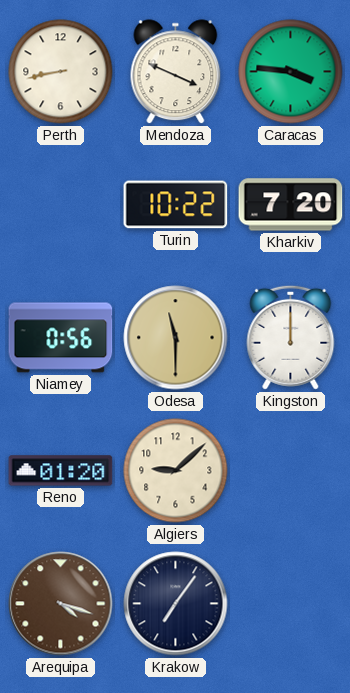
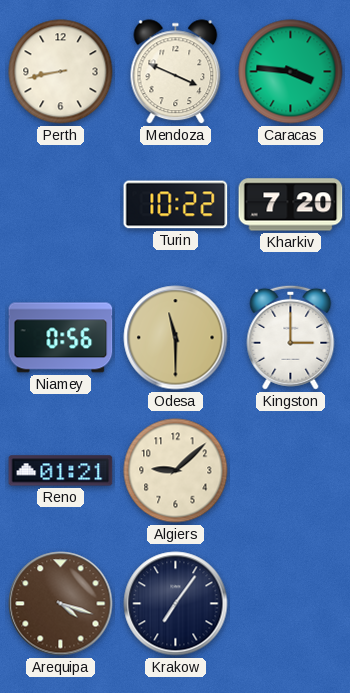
Kingston: 12:00 -> 3:00
Reno: 01:20 -> 01:21
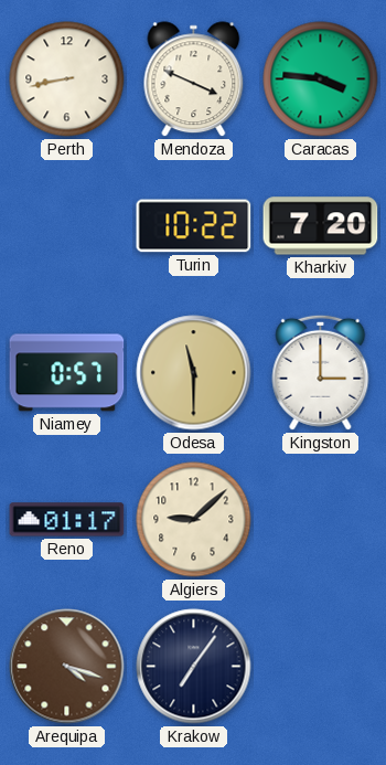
Niamey: 0:56 -> 0:57
Reno: 01:21 -> 01:17
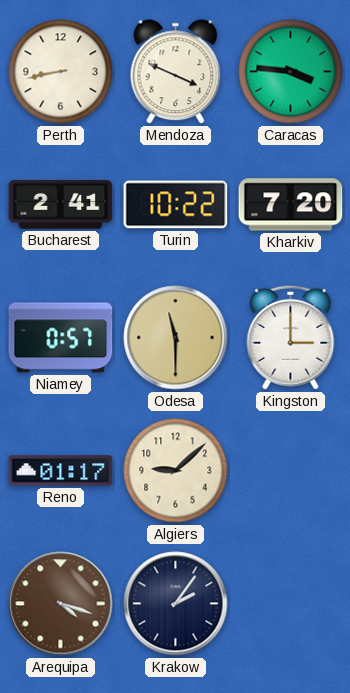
Bucharest: none -> 2:41
Krakow: 7:06 -> 2:06
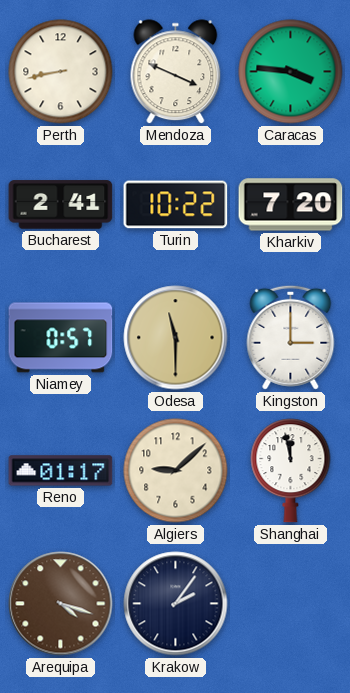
Shanghai: none -> 11:58
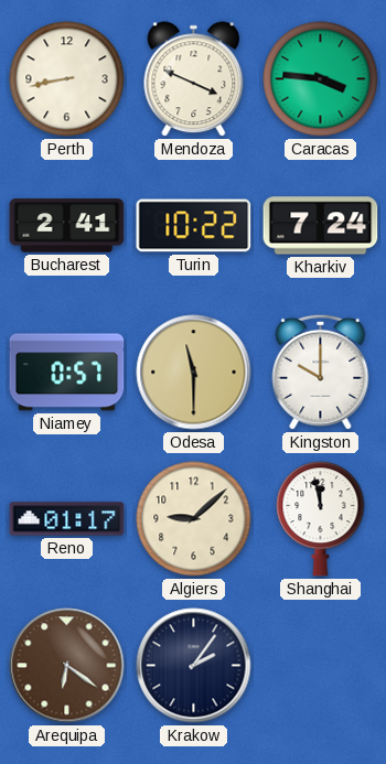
Kharkiv: 7:20 -> 7:24
Kingston: 3:00 -> 10:00
Arequipa: 4:18 -> 6:21
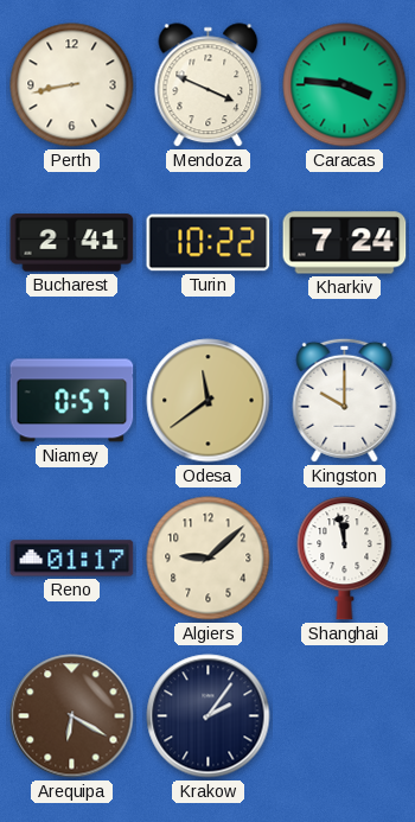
Odesa: 11:30 -> 11:39
Arequipa: 6:21 -> 6:20
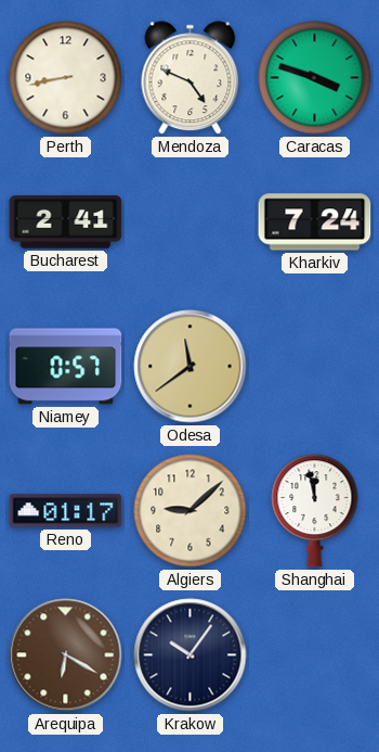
Mendoza: 3:49 -> 4:49
Caracas: 3:46 -> 3:48
Turin: 10:22 -> none
Kingston: 10:00 -> none
Krakow: 2:06 -> 10:06
